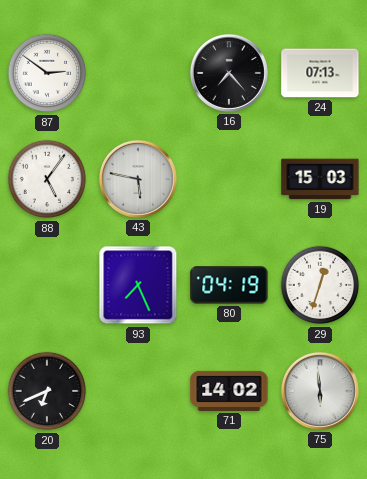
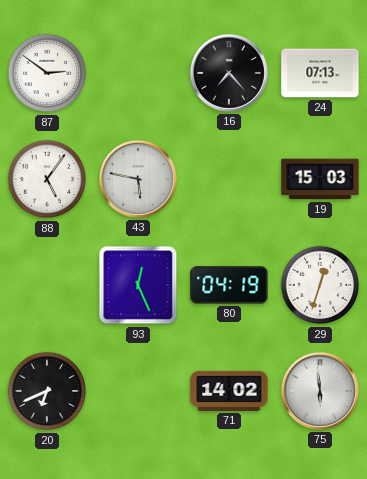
93: 7:26 -> 12:26
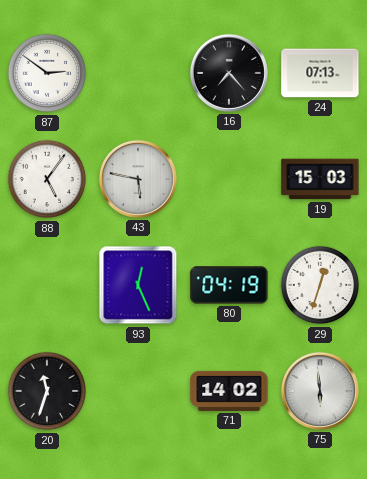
20: 6:41 -> 11:33
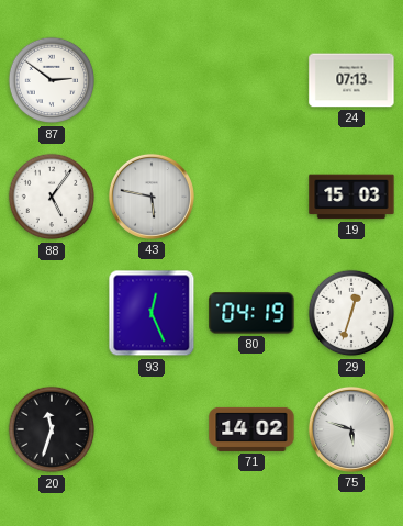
16: 7:23 -> none
75: 5:59 -> 5:48
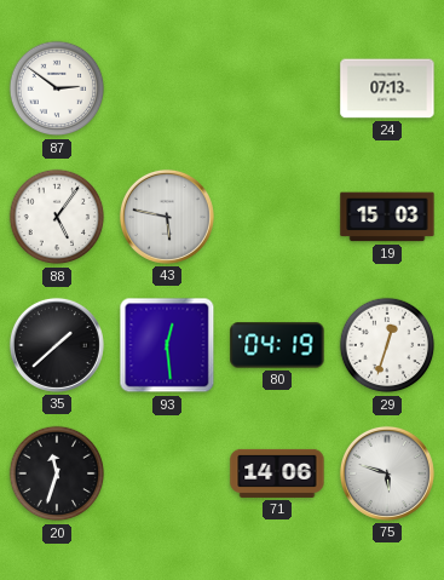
35: none -> 1:38
93: 12:26 -> 12:29
71: 14:02 -> 14:06
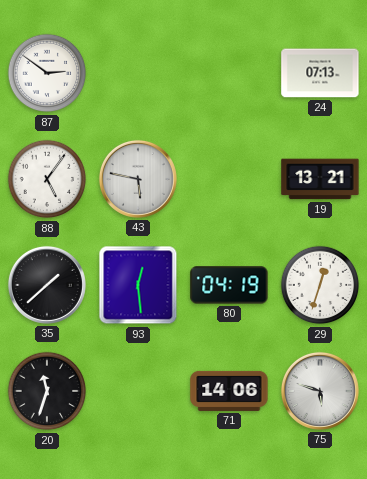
19: 15:03 -> 13:21
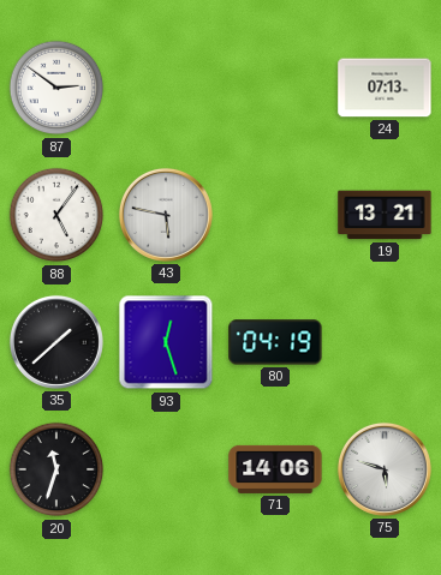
93: 12:29 -> 12:27
29: 12:33 -> none
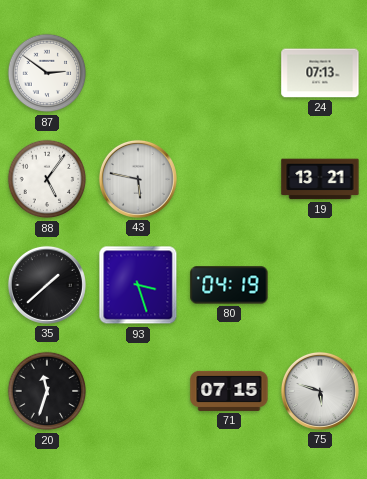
93: 12:27 -> 3:27
71: 14:06 -> 07:15
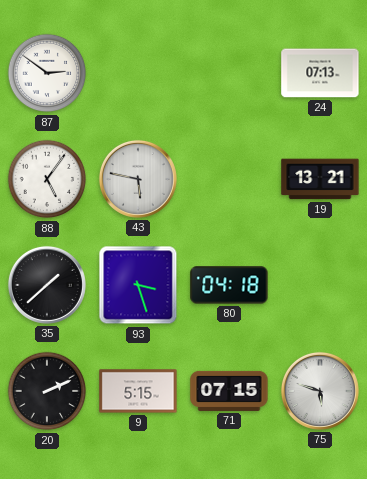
80: 04:19 -> 04:18
20: 11:33 -> 2:11
9: none -> 5:15
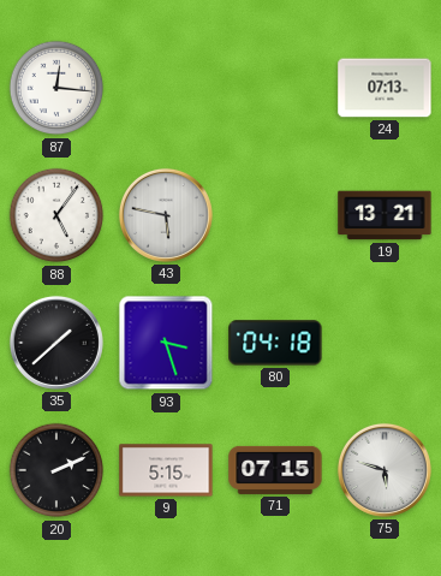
87: 2:51 -> 12:16
